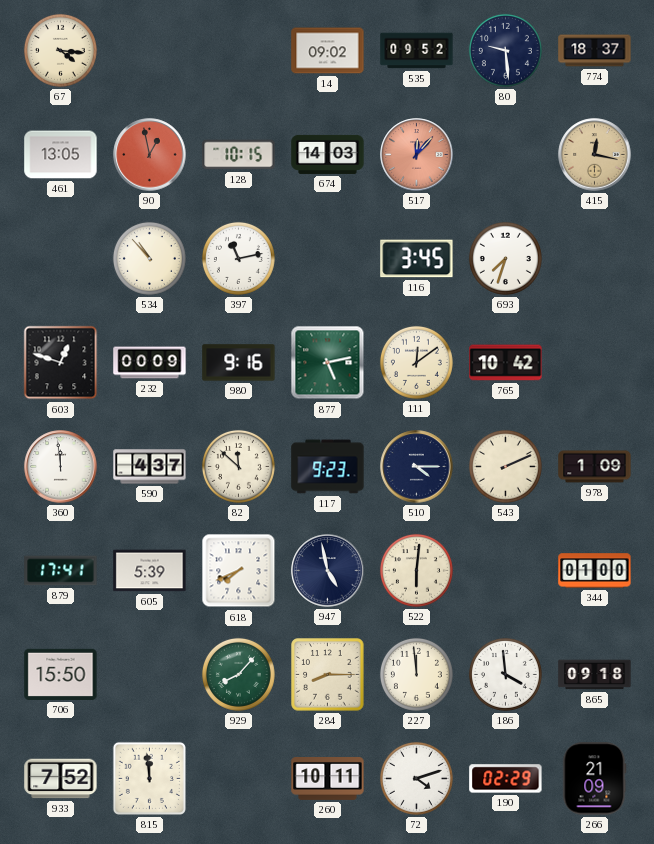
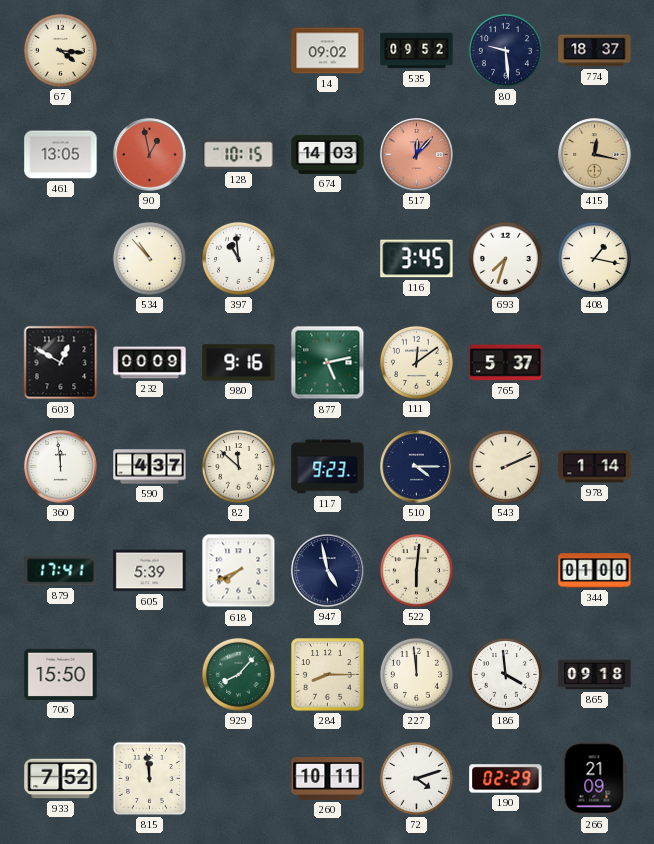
397: 11:13 -> 10:59
408: none -> 1:17
603: 12:48 -> 12:50
765: 10:42 -> 5:37
978: 1:09 -> 1:14
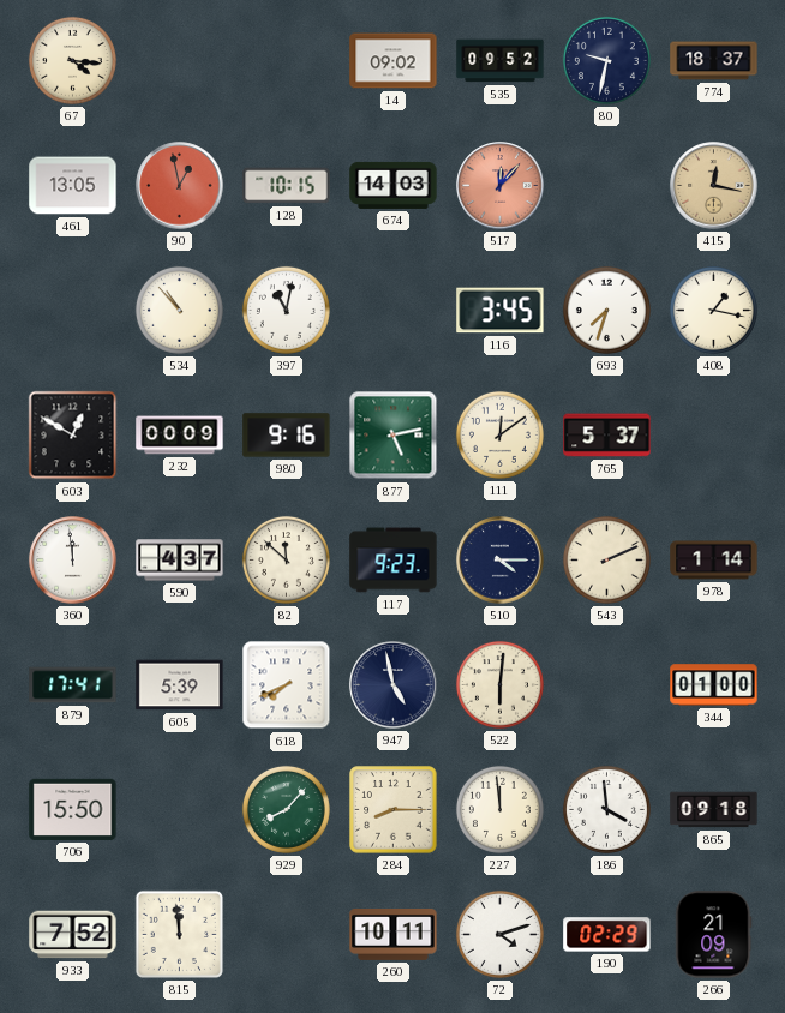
80: 9:29 -> 9:32
397: 10:59 -> 11:02
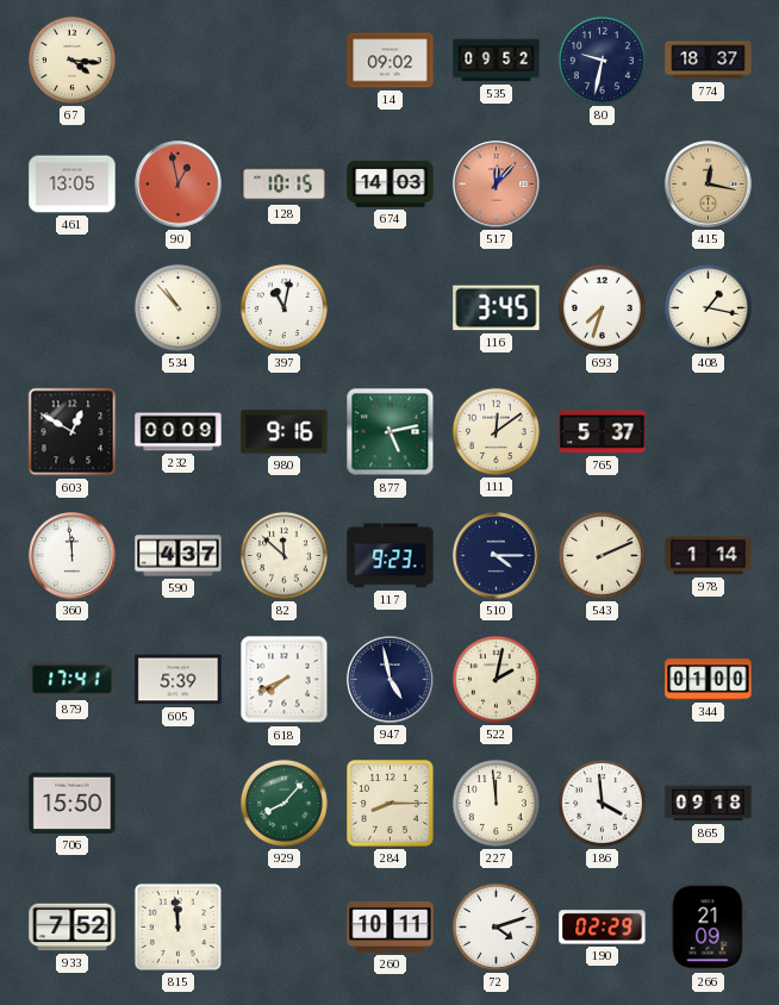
522: 6:01 -> 2:02
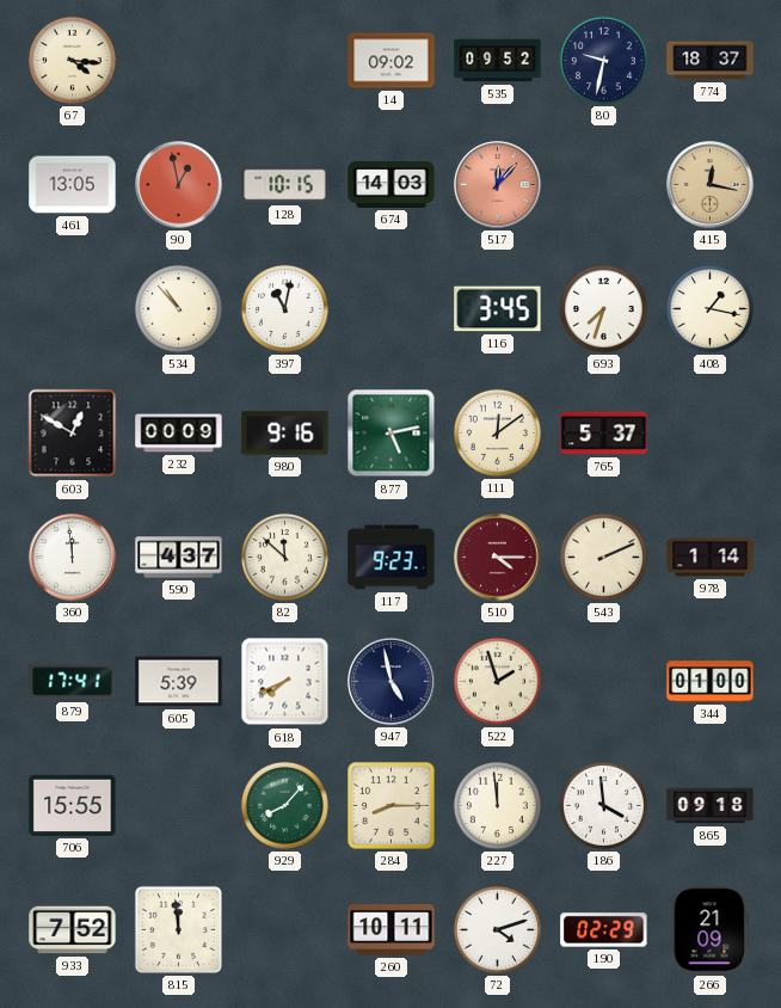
510 dial: navy -> burgundy
522: 2:02 -> 1:57
706: 15:50 -> 15:55
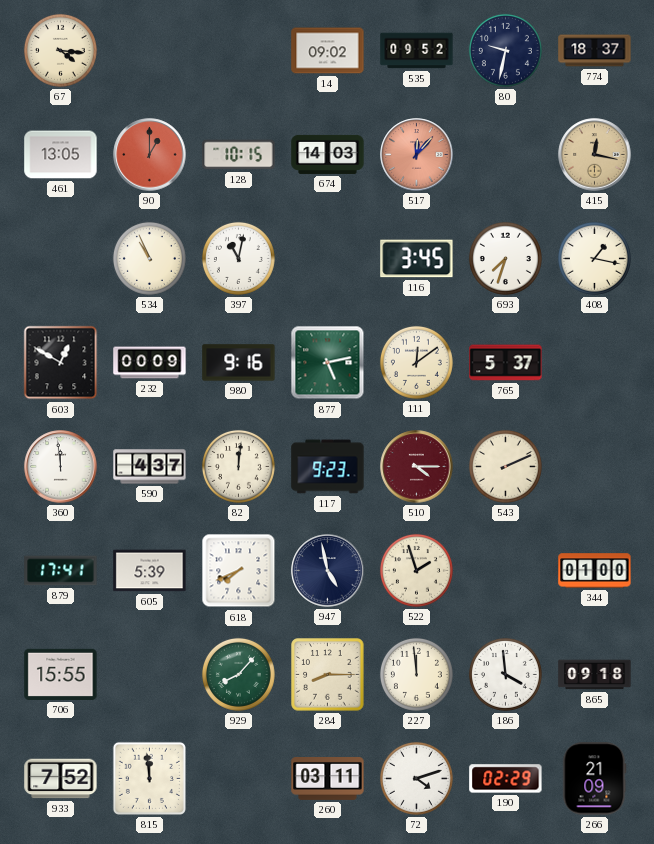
90: 12:58 -> 1:00
534: 10:53 -> 10:56
82: 11:52 -> 12:01
978: 1:14 -> none
260: 10:11 -> 03:11
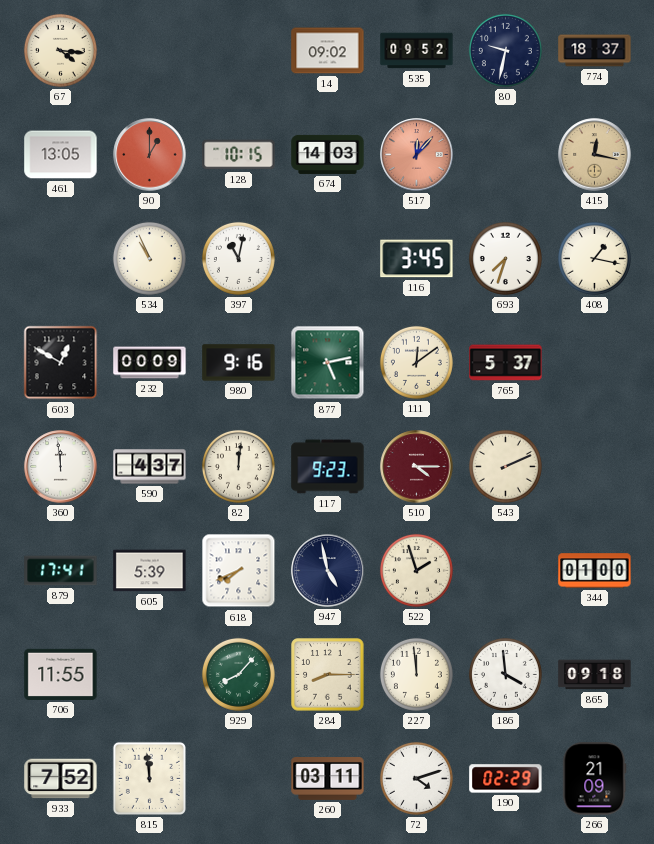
706: 15:55 -> 11:55
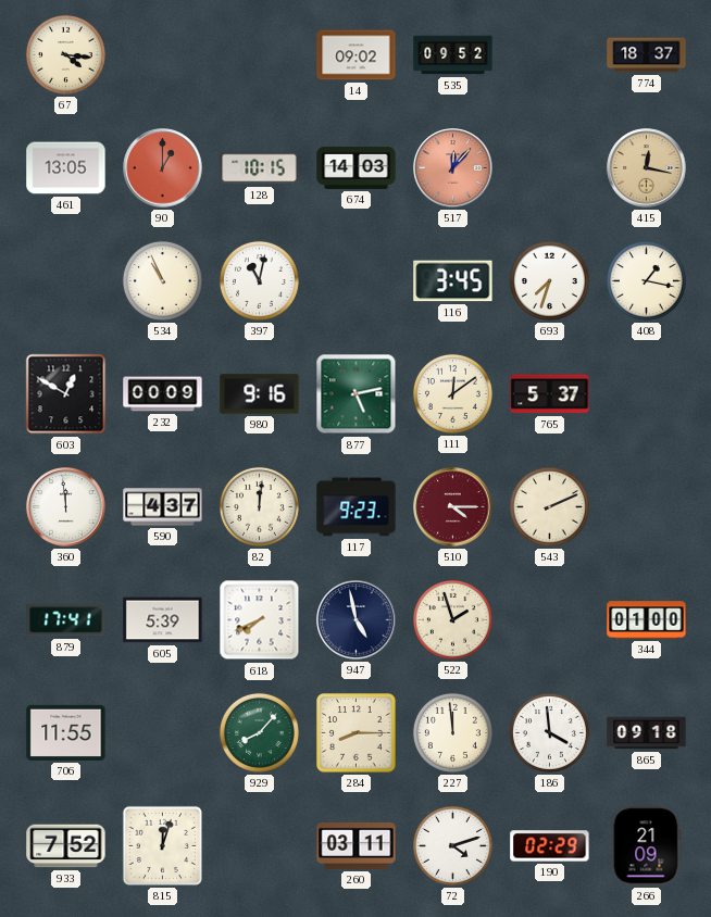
80: 9:32 -> none
815: 11:59 -> 12:03
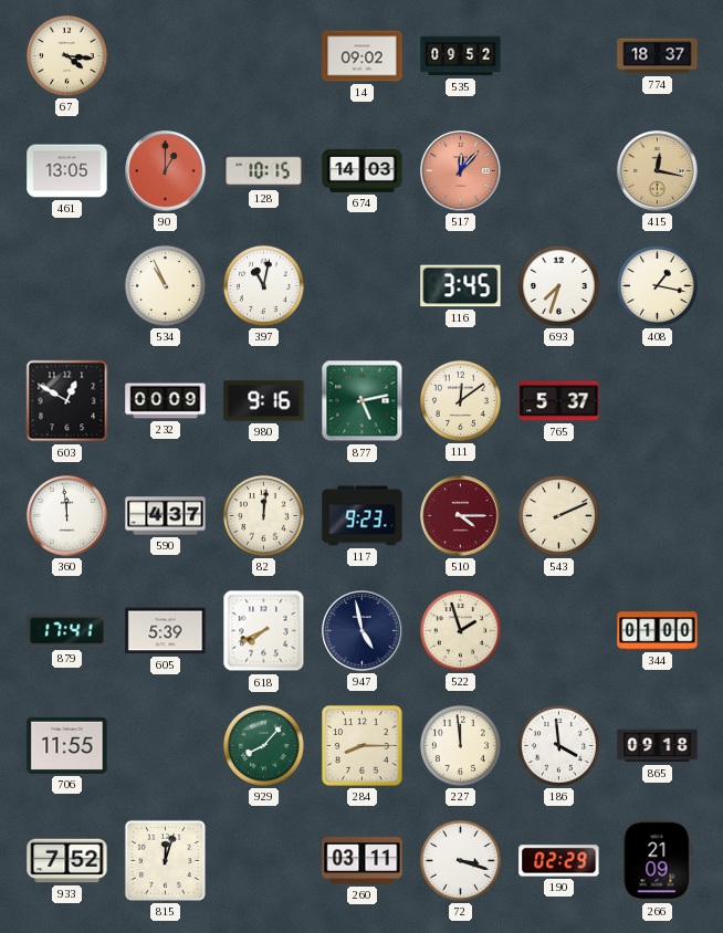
72: 4:12 -> 3:18
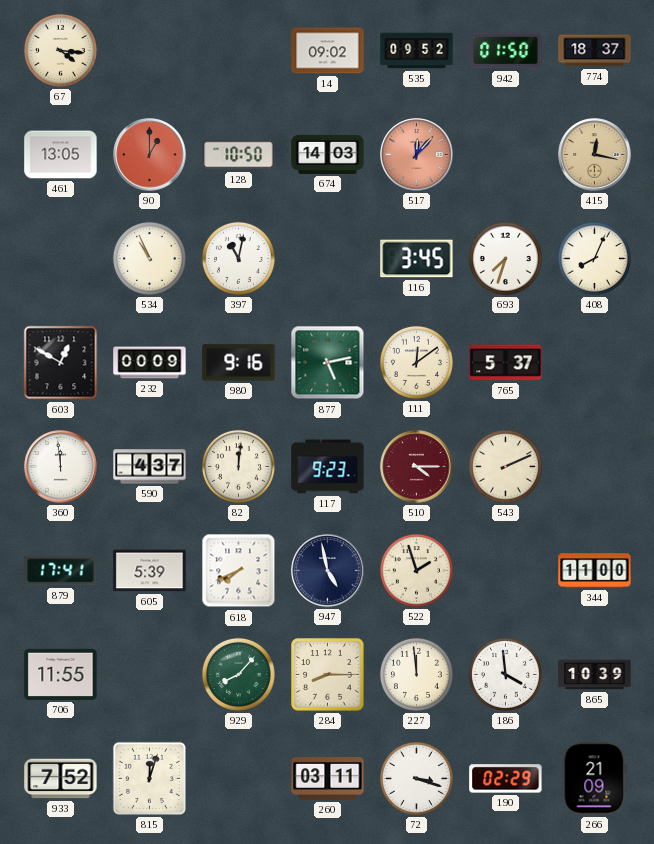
942: none -> 01:50
128: 10:15 -> 10:50
408: 1:17 -> 8:04
344: 01:00 -> 11:00
865: 09:18 -> 10:39
